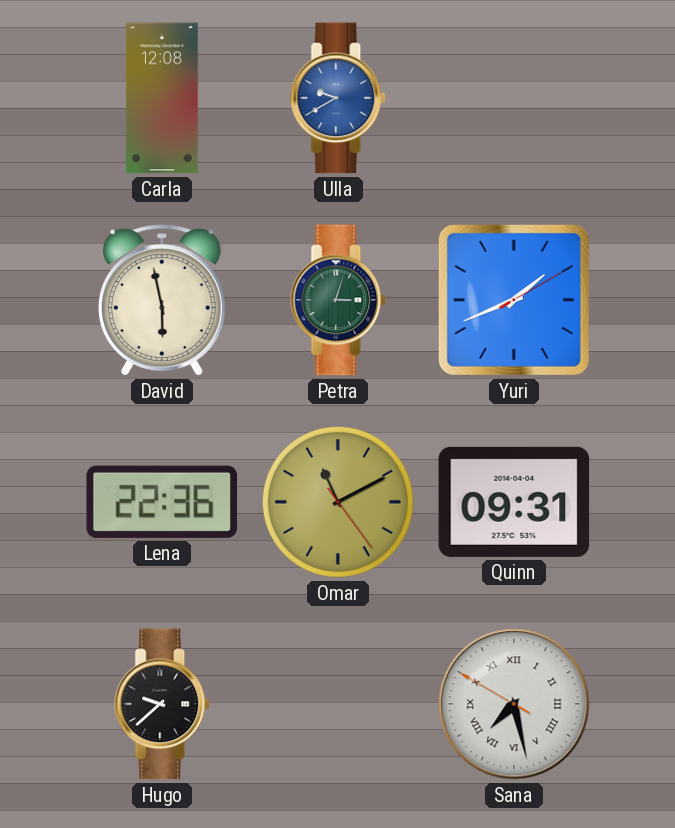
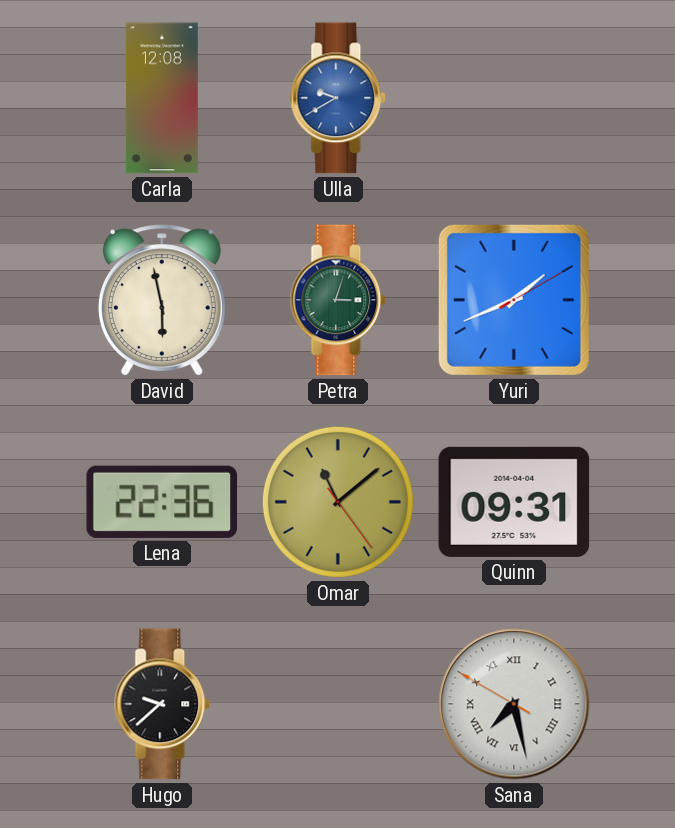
Omar: 11:10 -> 11:08
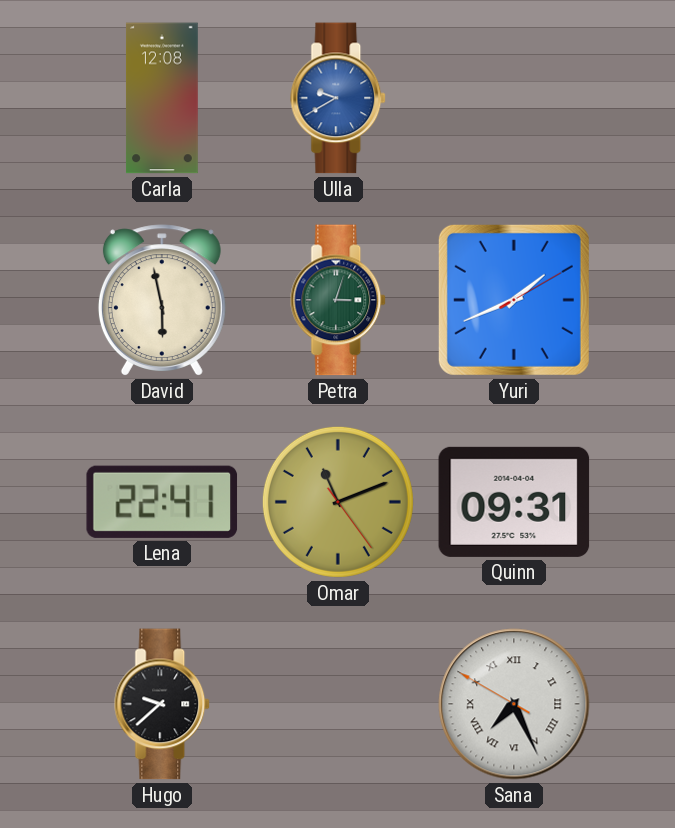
Lena: 22:36 -> 22:41
Omar: 11:08 -> 11:11
Sana: 7:27 -> 7:25
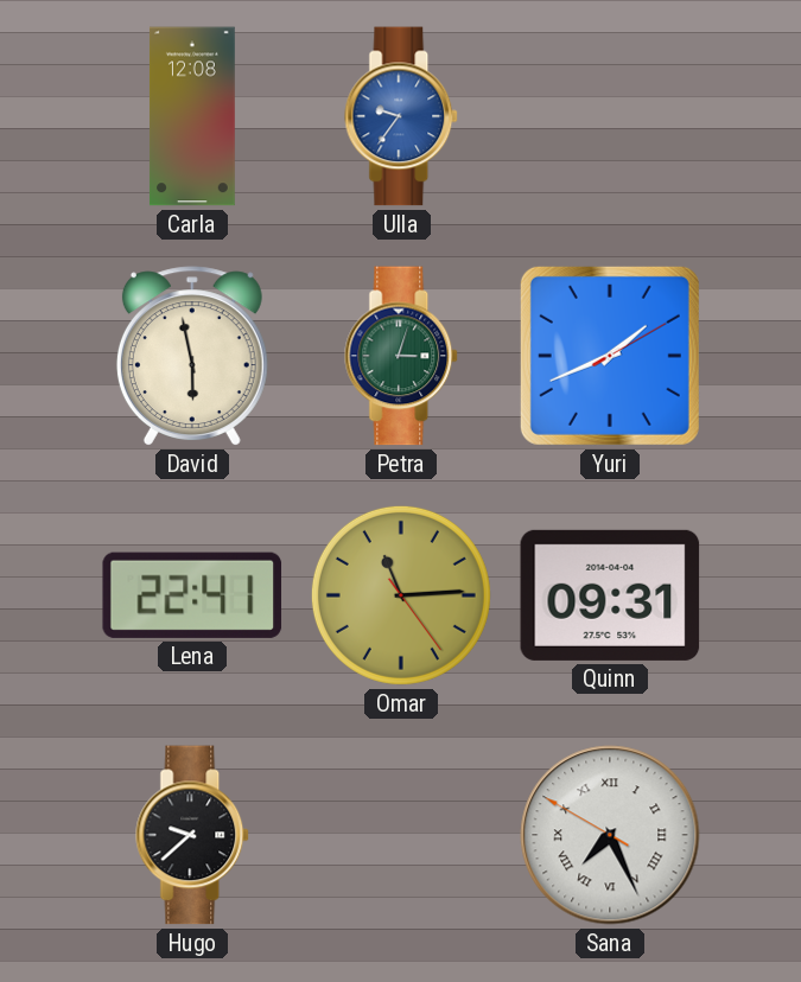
Ulla: 9:40 -> 9:36
Omar: 11:11 -> 11:14
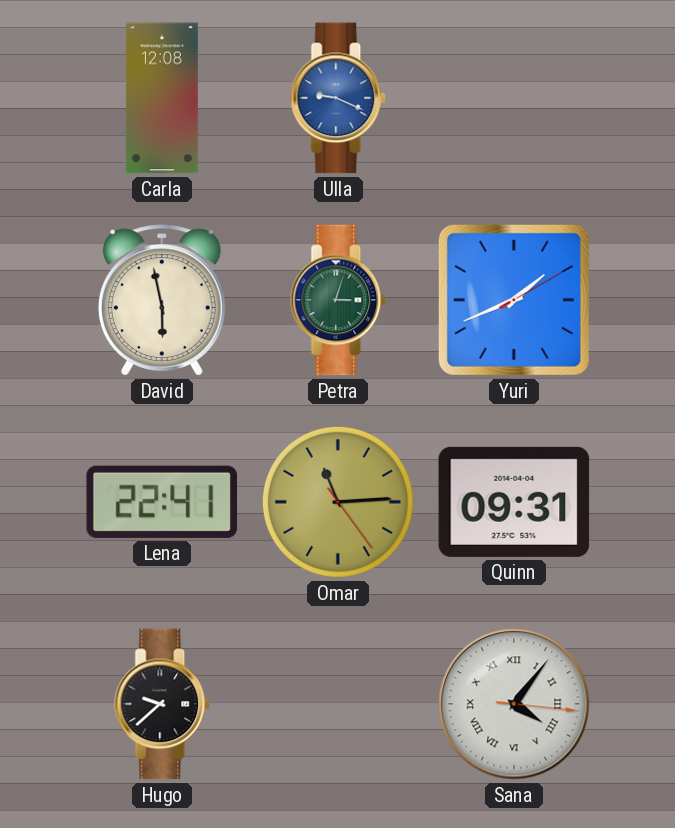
Ulla: 9:36 -> 9:19
Sana: 7:25 -> 4:06
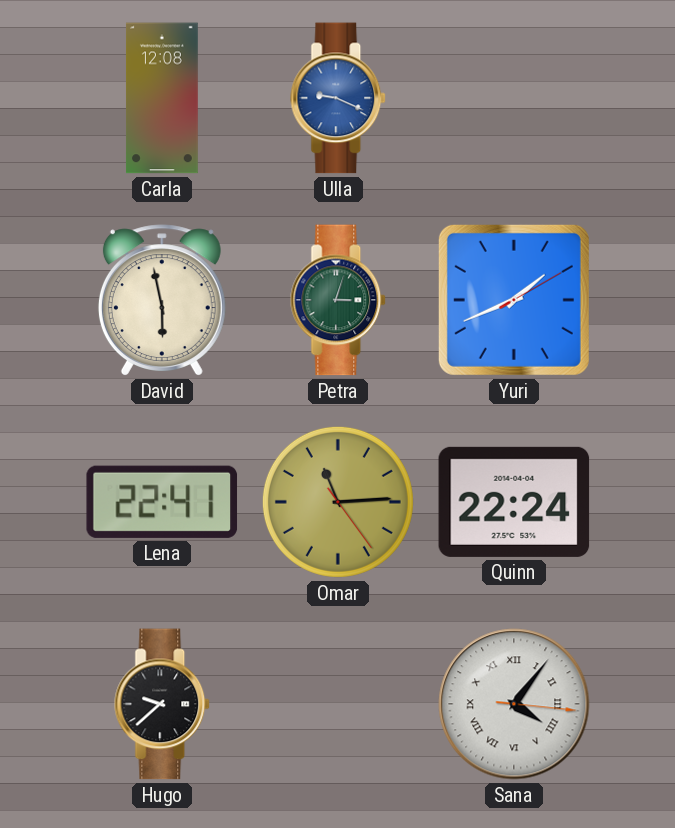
Quinn: 09:31 -> 22:24
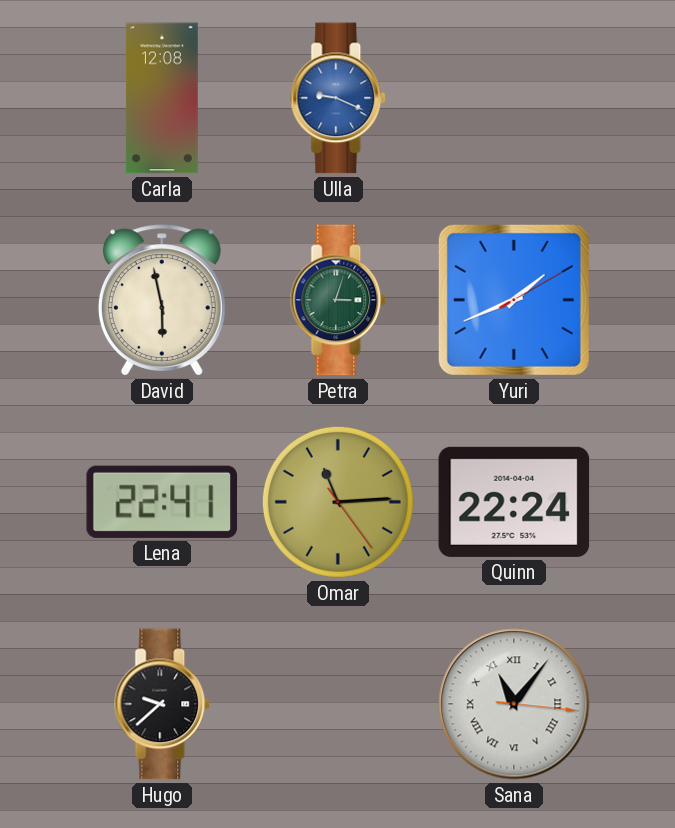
Sana: 4:06 -> 11:06
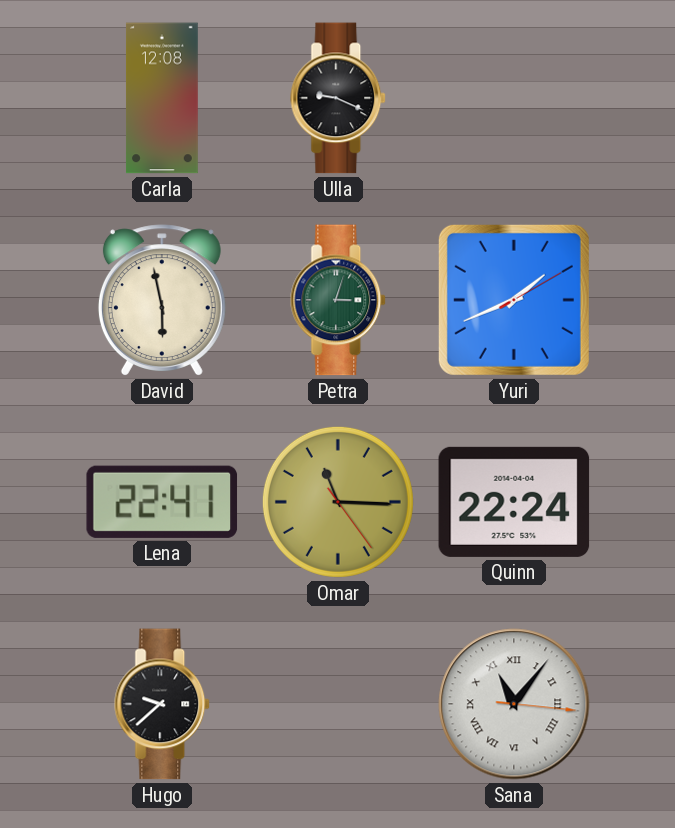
Ulla dial: blue -> black
Omar: 11:14 -> 11:15
